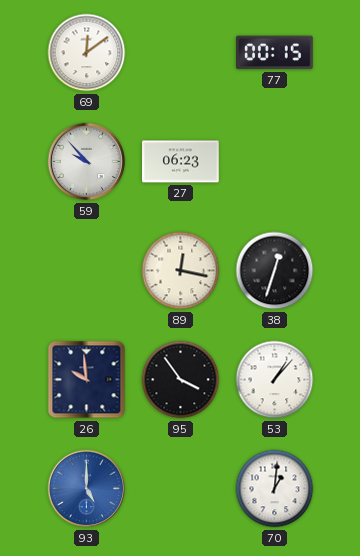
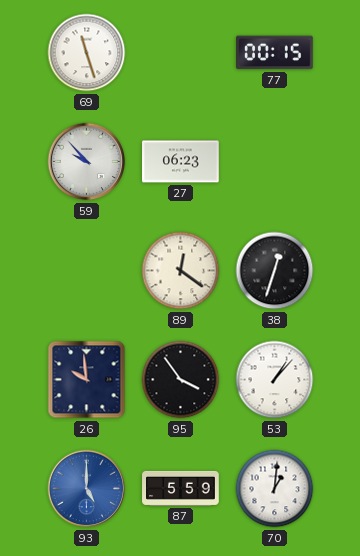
69: 12:09 -> 11:27
89: 12:17 -> 12:21
87: none -> 5:59
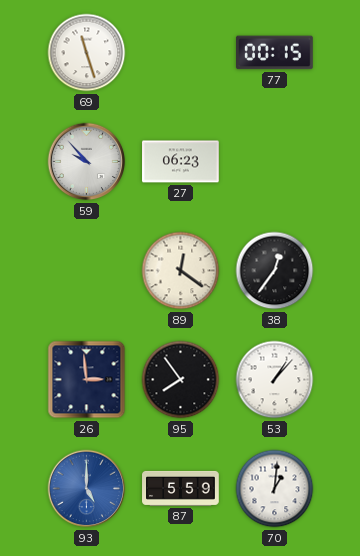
38: 12:33 -> 12:36
26: 9:59 -> 2:59
95: 3:54 -> 7:54
